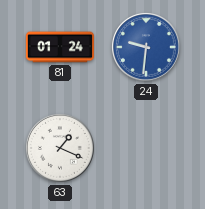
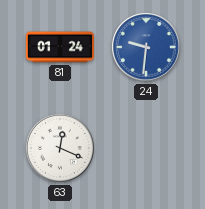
63: 1:19 -> 12:19
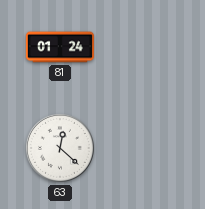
24: 9:31 -> none
63: 12:19 -> 12:22
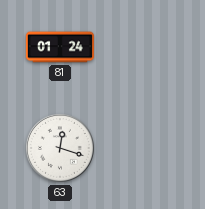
63: 12:22 -> 12:18
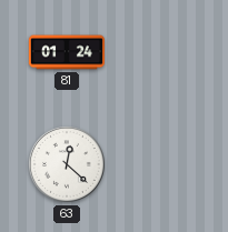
63: 12:18 -> 12:22
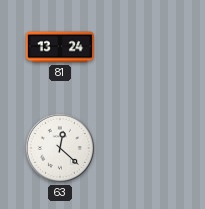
81: 01:24 -> 13:24
